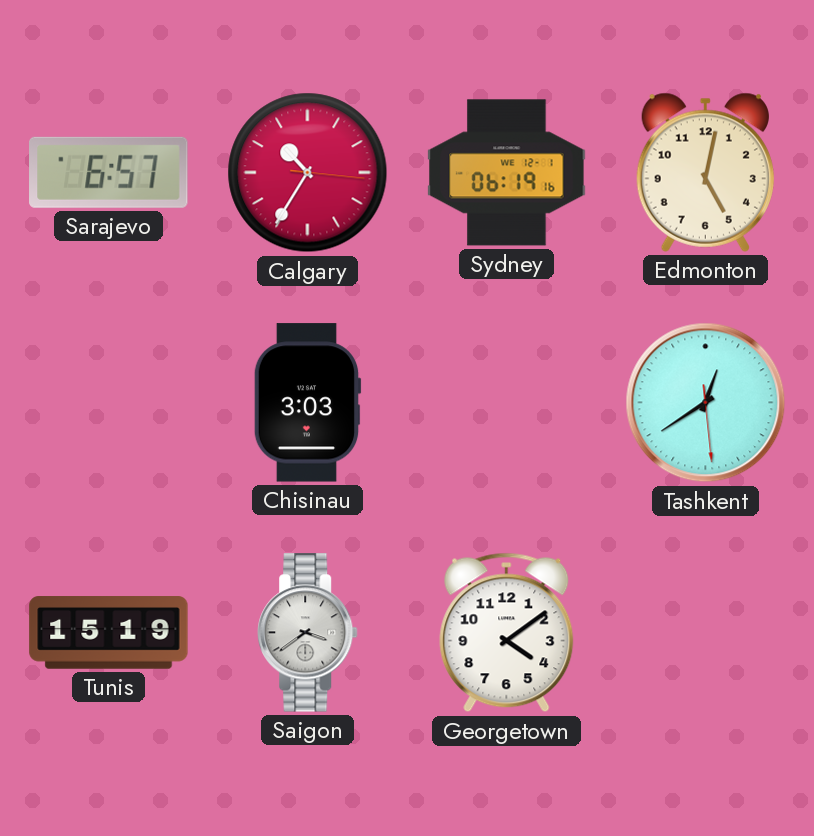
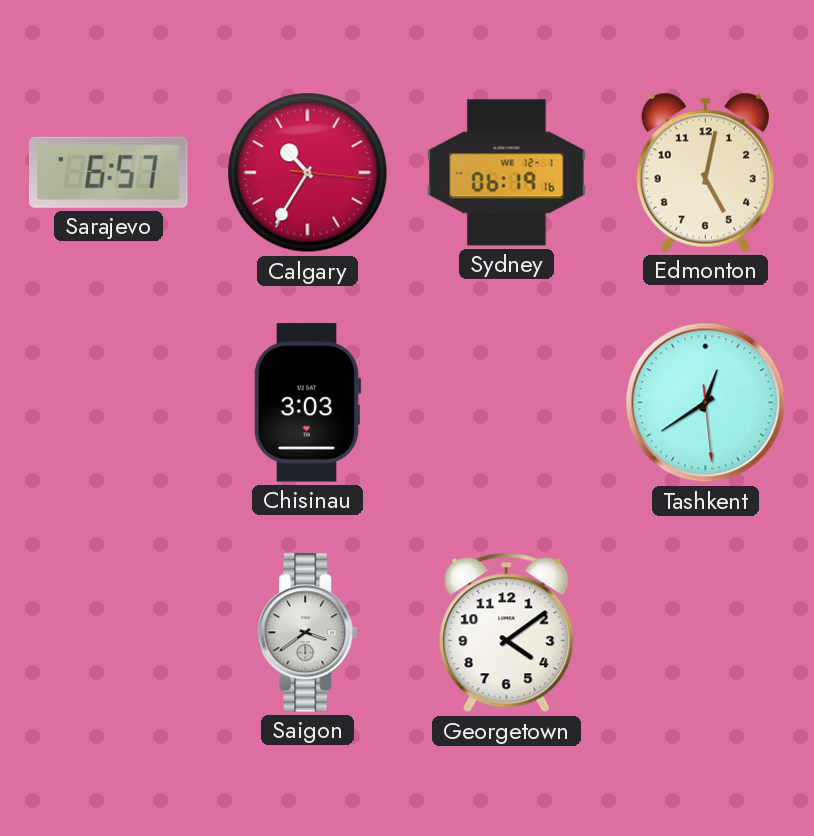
Tunis: 15:19 -> none
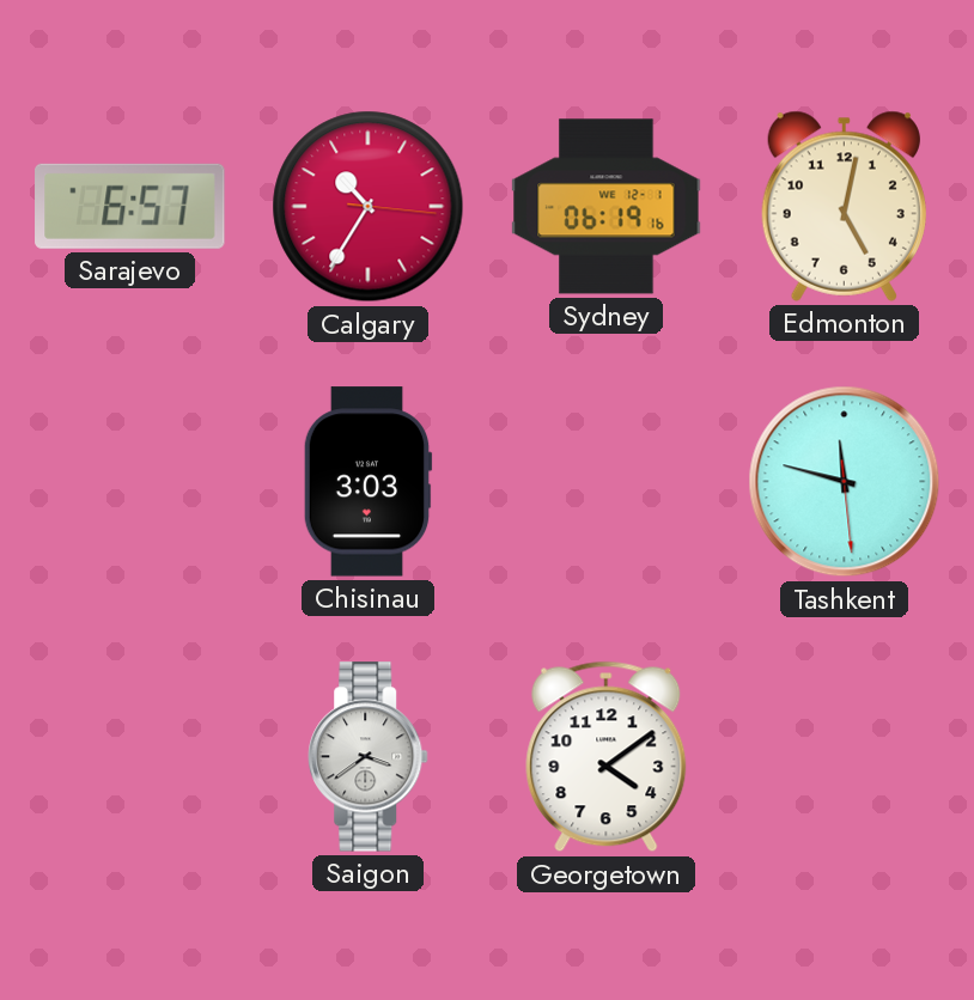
Tashkent: 12:39 -> 11:47
